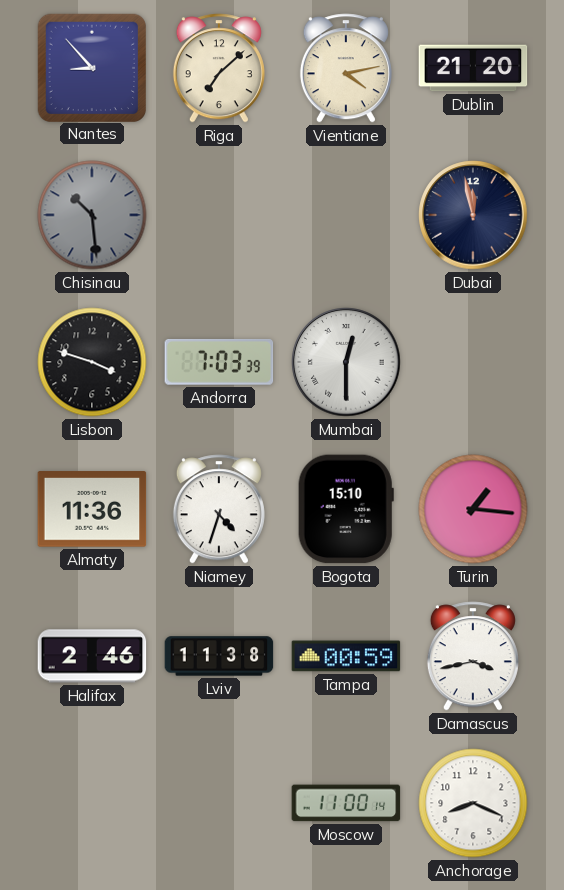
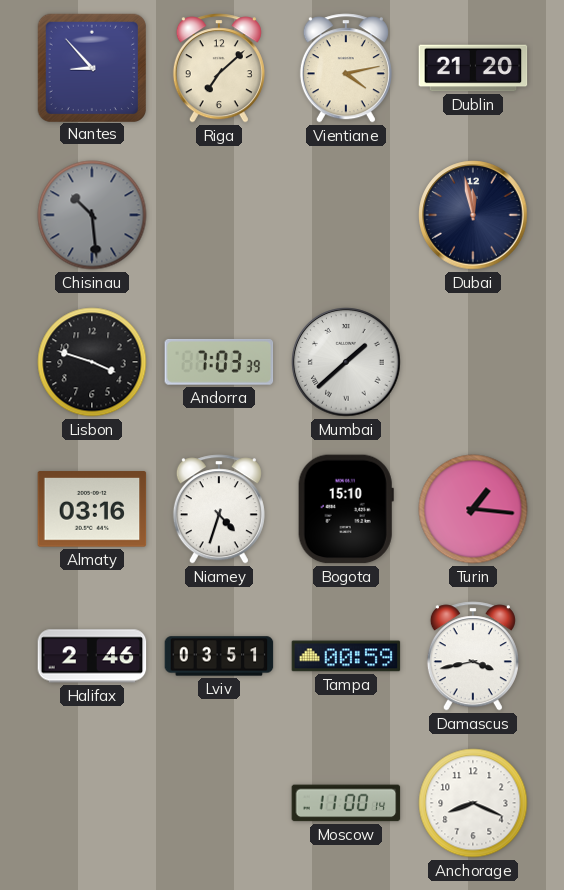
Mumbai: 12:30 -> 1:38
Almaty: 11:36 -> 03:16
Lviv: 11:38 -> 03:51
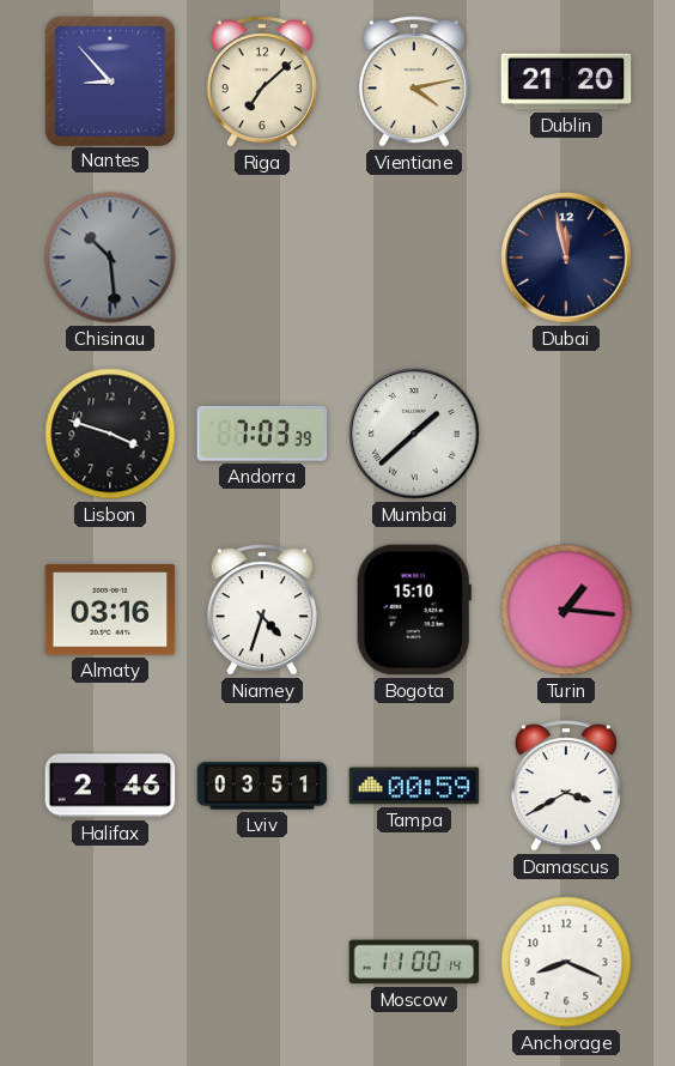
Damascus: 3:43 -> 3:40
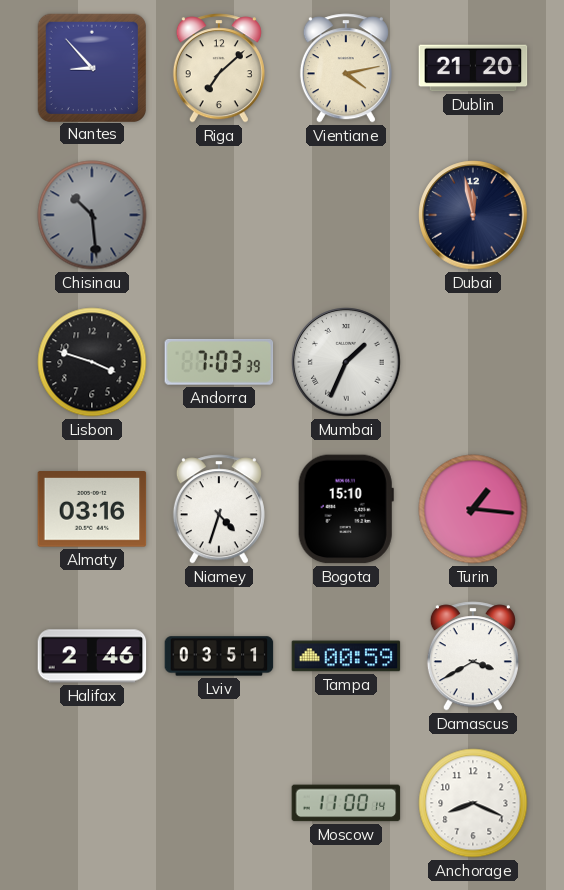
Mumbai: 1:38 -> 1:34
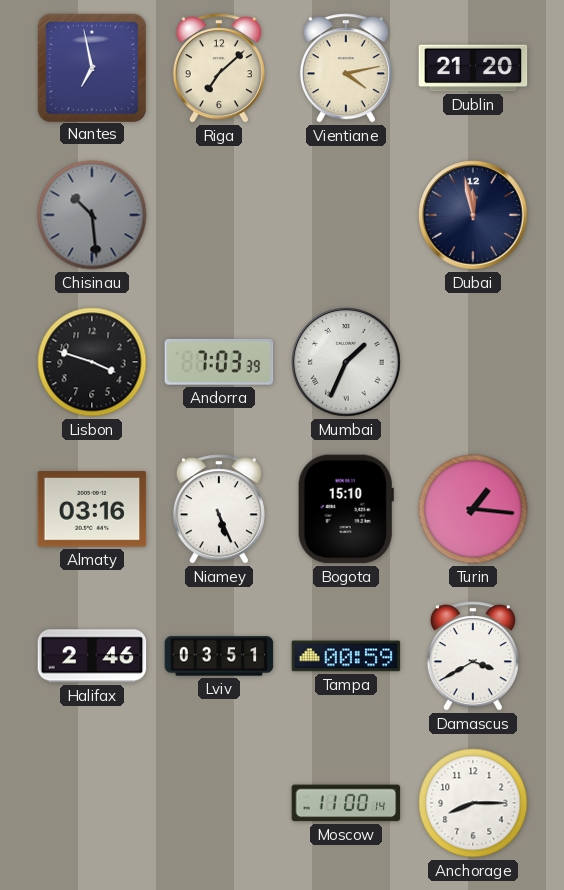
Nantes: 8:53 -> 6:58
Niamey: 4:33 -> 5:26
Anchorage: 8:19 -> 8:15
